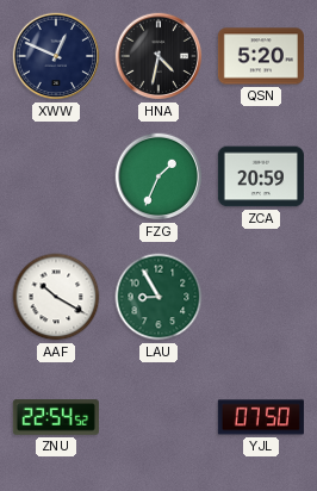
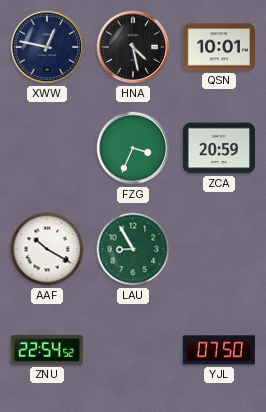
XWW: 12:49 -> 12:47
HNA: 4:32 -> 4:28
QSN: 5:20 -> 10:01
FZG: 1:34 -> 3:34
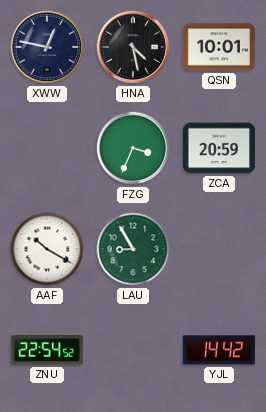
YJL: 07:50 -> 14:42
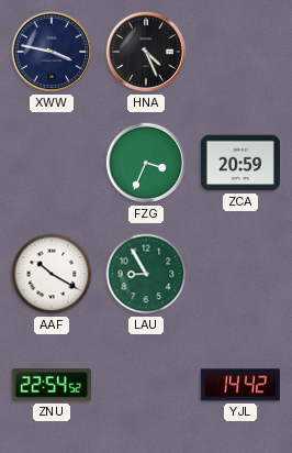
XWW: 12:47 -> 3:47
HNA: 4:28 -> 4:26
QSN: 10:01 -> none
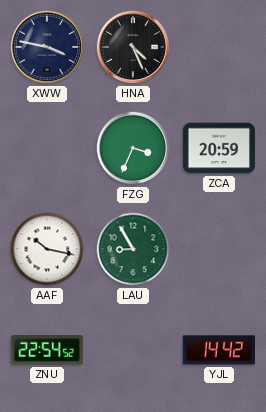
AAF: 10:20 -> 10:17
